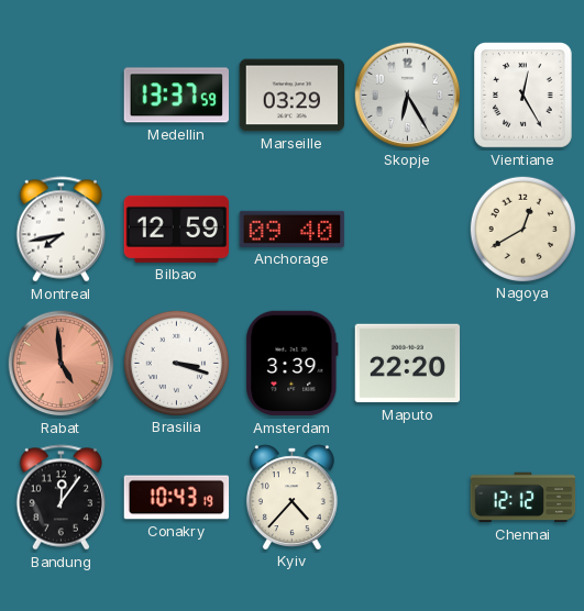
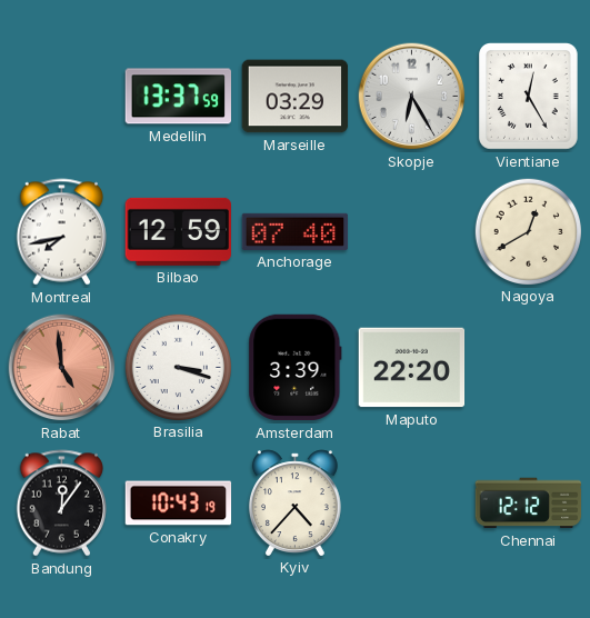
Anchorage: 09:40 -> 07:40
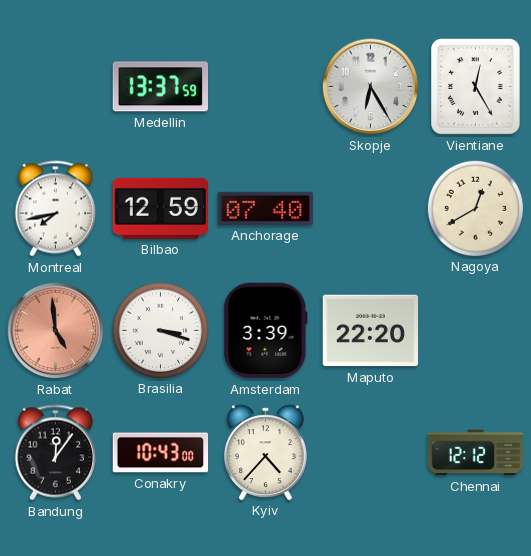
Marseille: 03:29 -> none
Conakry: 10:43:19 -> 10:43:00
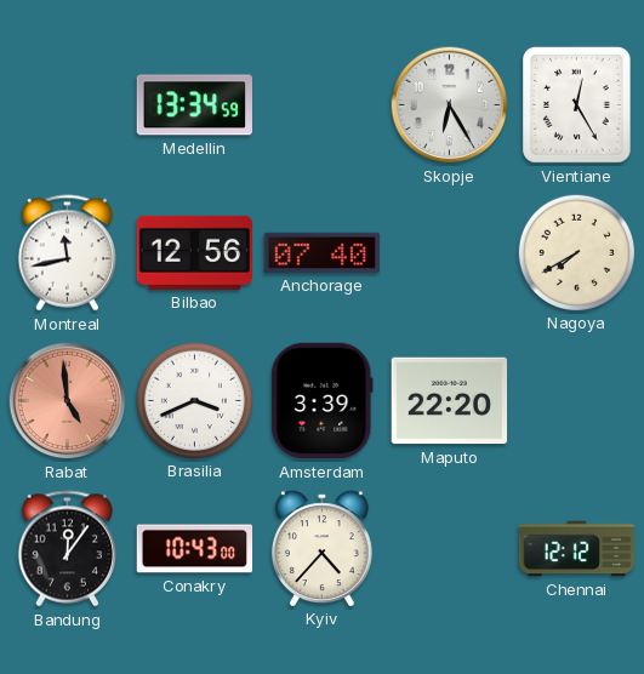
Medellin: 13:37 -> 13:34
Montreal: 7:43 -> 11:43
Bilbao: 12:59 -> 12:56
Nagoya: 12:40 -> 7:40
Brasilia: 3:18 -> 3:41
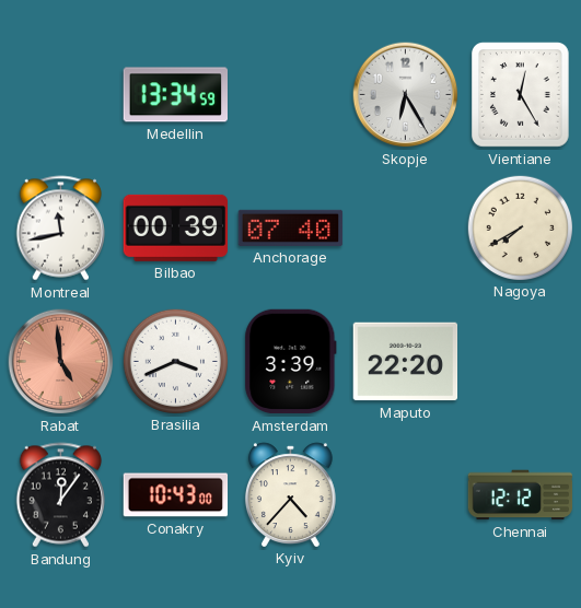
Bilbao: 12:56 -> 00:39
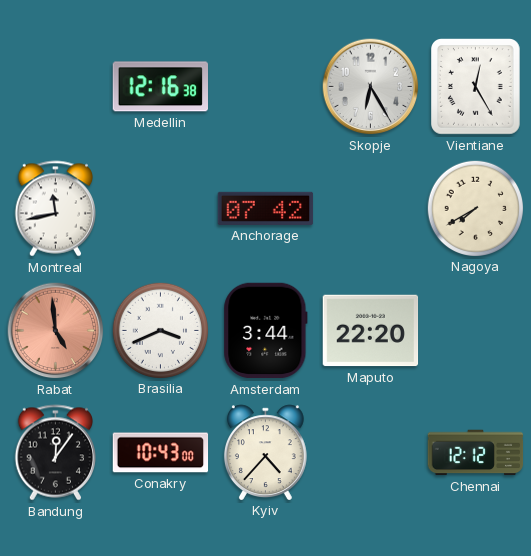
Medellin: 13:34 -> 12:16
Bilbao: 00:39 -> none
Anchorage: 07:40 -> 07:42
Amsterdam: 3:39 -> 3:44
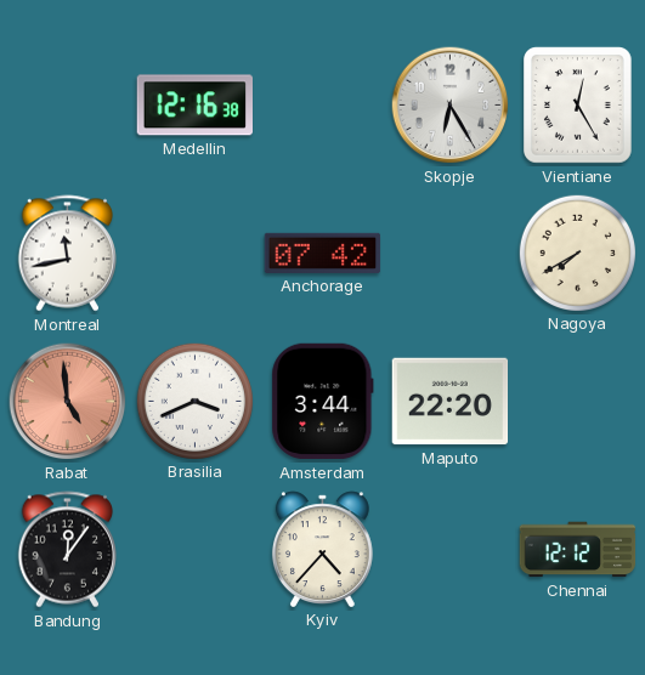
Conakry: 10:43 -> none
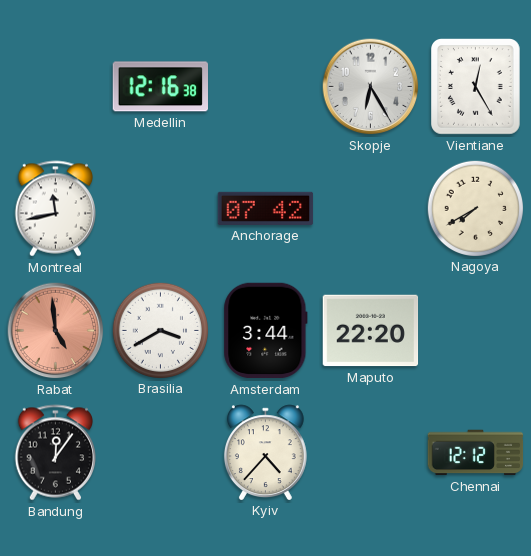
Brasilia: 3:41 -> 3:40
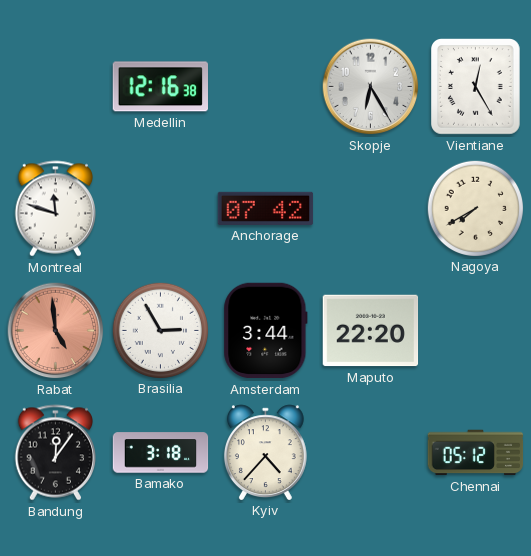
Montreal: 11:43 -> 11:48
Brasilia: 3:40 -> 2:55
Bamako: none -> 3:18
Chennai: 12:12 -> 05:12
